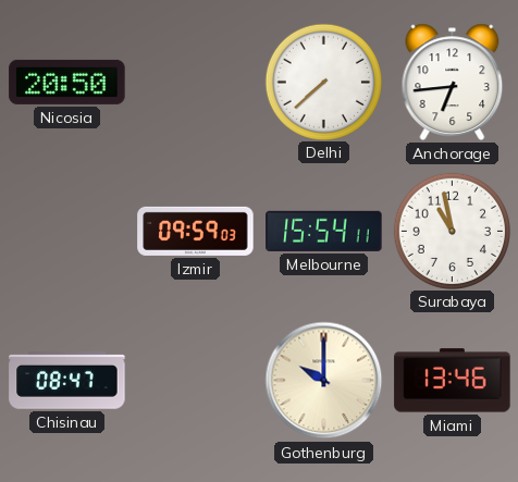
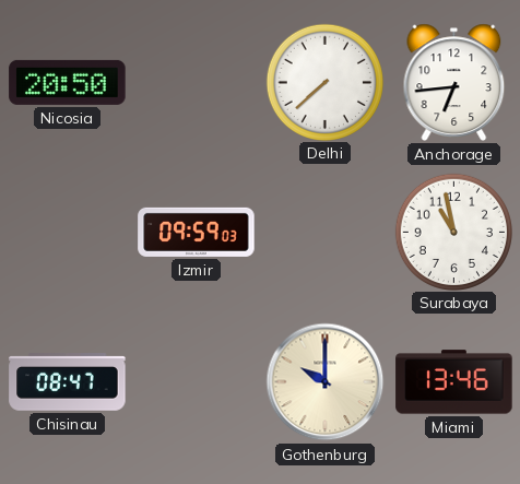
Melbourne: 15:54 -> none
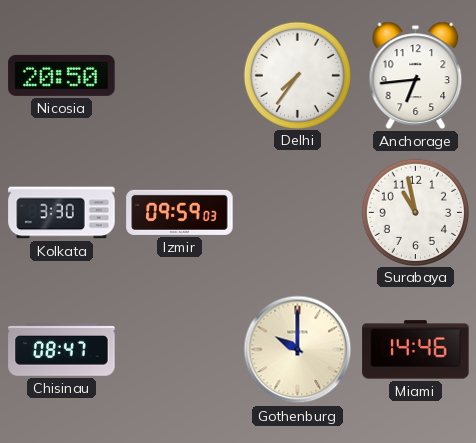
Delhi: 7:38 -> 7:36
Kolkata: none -> 3:30
Miami: 13:46 -> 14:46
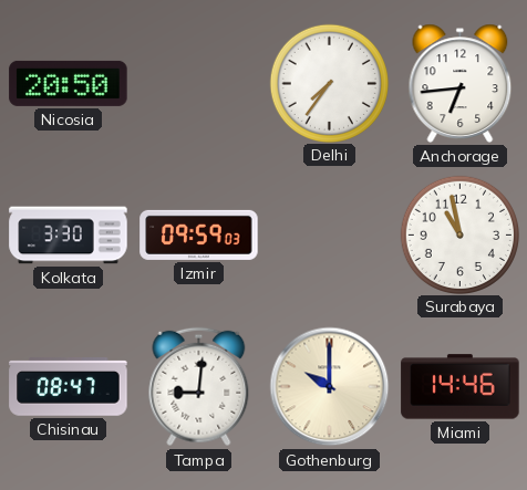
Tampa: none -> 9:01
